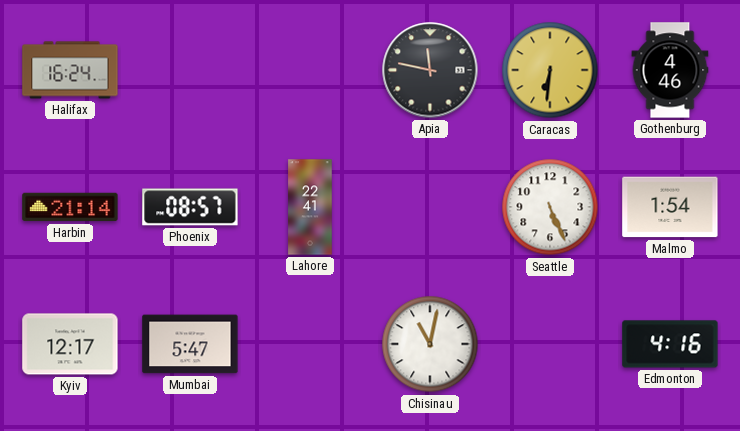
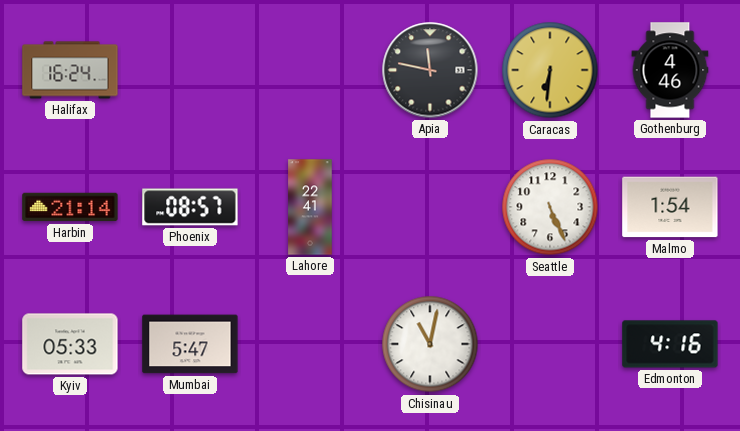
Kyiv: 12:17 -> 05:33
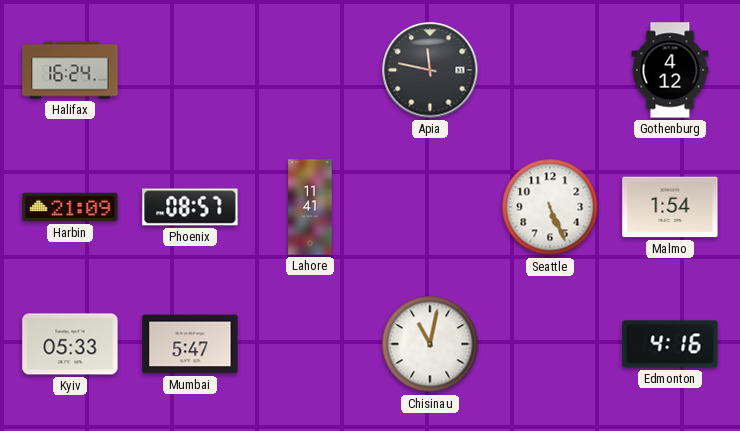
Caracas: 6:31 -> none
Gothenburg: 4:46 -> 4:12
Harbin: 21:14 -> 21:09
Lahore: 22:41 -> 11:41
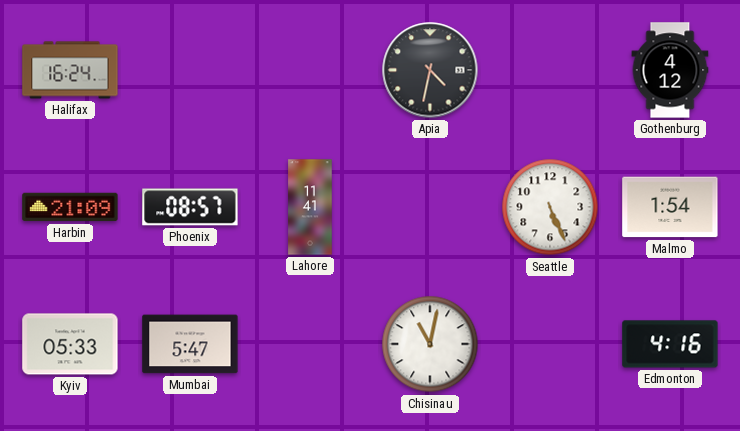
Apia: 11:47 -> 4:32
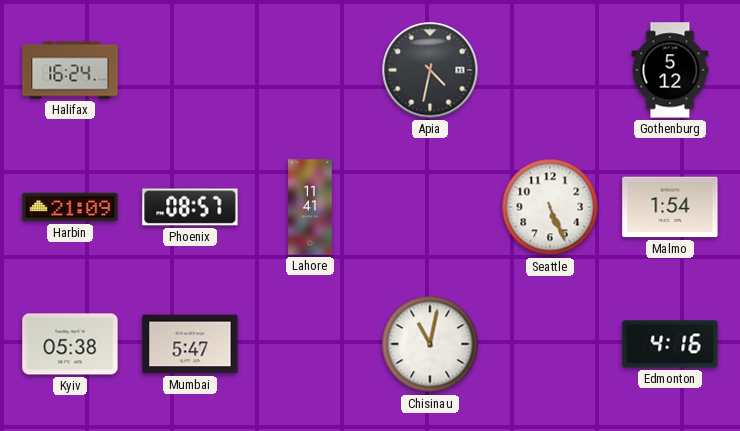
Gothenburg: 4:12 -> 5:12
Kyiv: 05:33 -> 05:38
